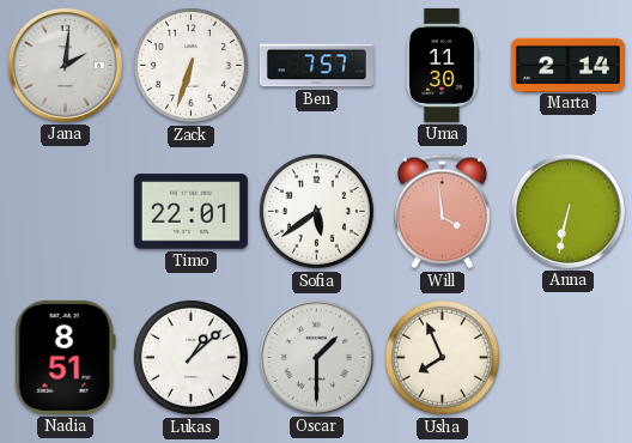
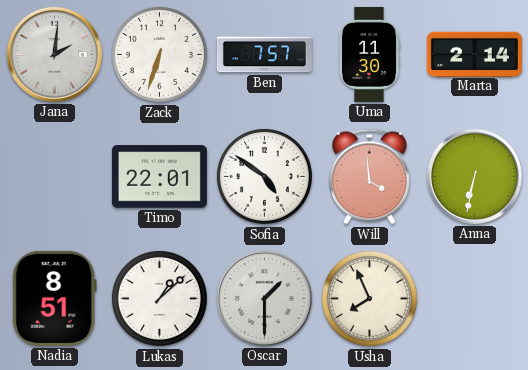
Sofia: 5:39 -> 4:51
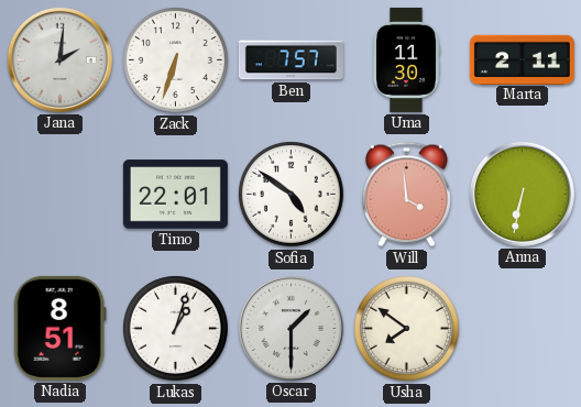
Marta: 2:14 -> 2:11
Lukas: 1:08 -> 1:03
Usha: 7:56 -> 7:51
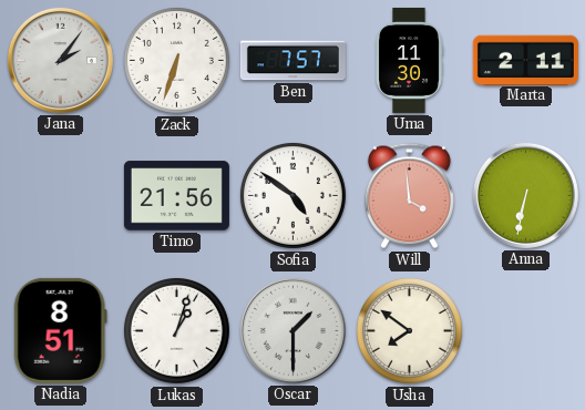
Jana: 2:01 -> 2:06
Timo: 22:01 -> 21:56
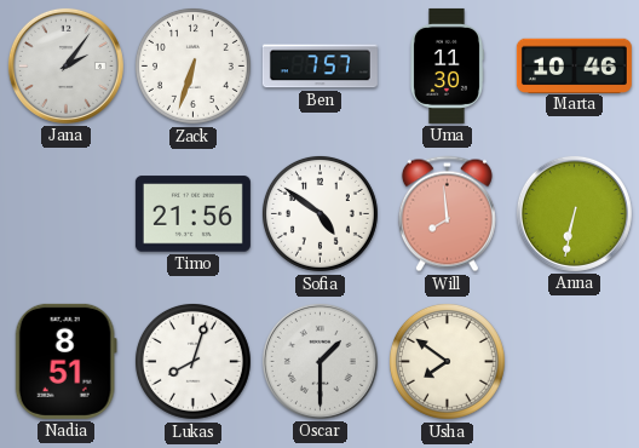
Marta: 2:11 -> 10:46
Will: 3:59 -> 7:59
Lukas: 1:03 -> 8:03
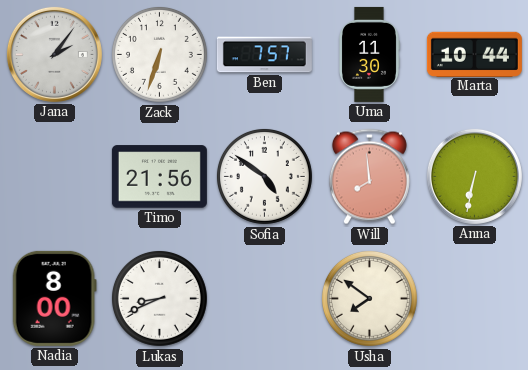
Marta: 10:46 -> 10:44
Nadia: 8:51 -> 8:00
Lukas: 8:03 -> 8:41
Oscar: 1:30 -> none
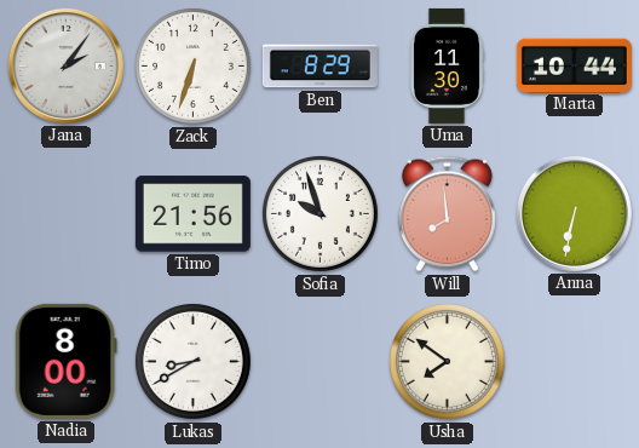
Ben: 7:57 -> 8:29
Sofia: 4:51 -> 9:57
Lukas: 8:41 -> 8:40
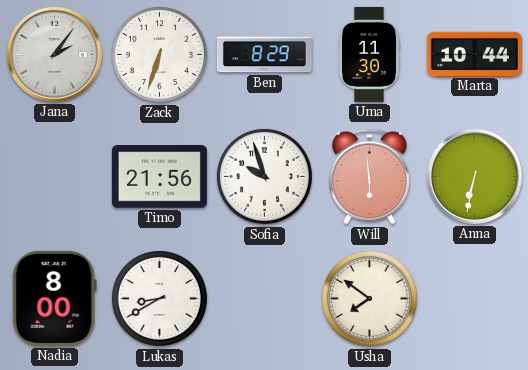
Will: 7:59 -> 5:59
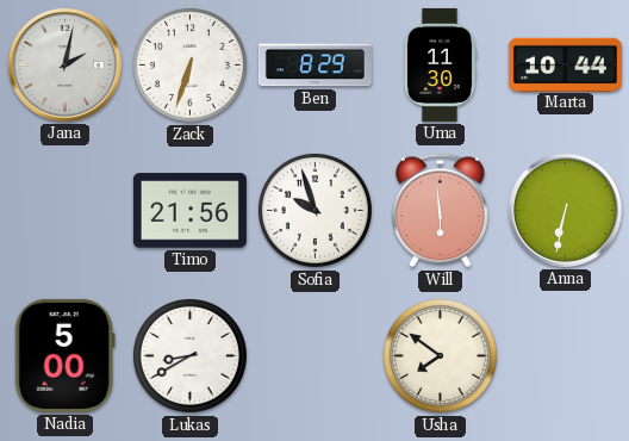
Jana: 2:06 -> 2:02
Nadia: 8:00 -> 5:00
